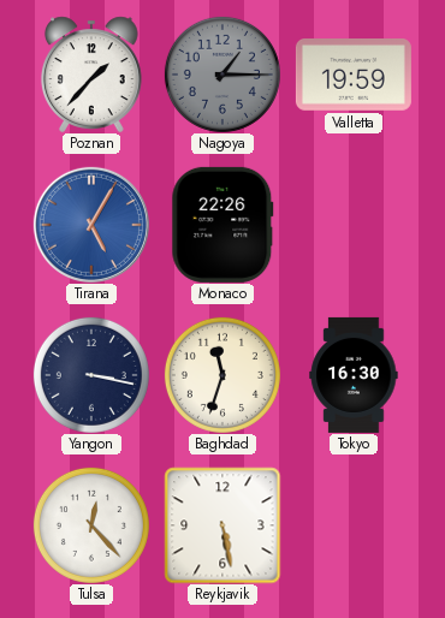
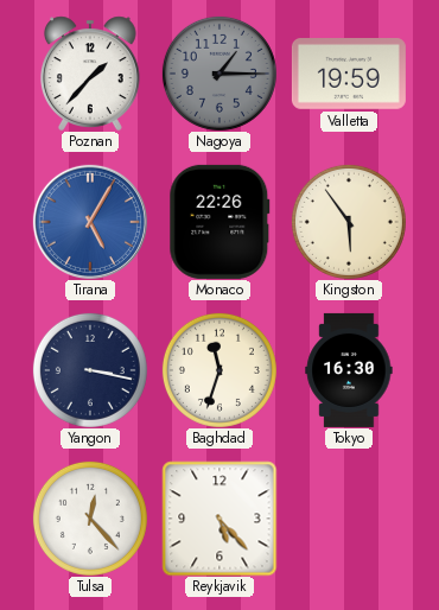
Kingston: none -> 5:54
Reykjavik: 5:28 -> 5:23
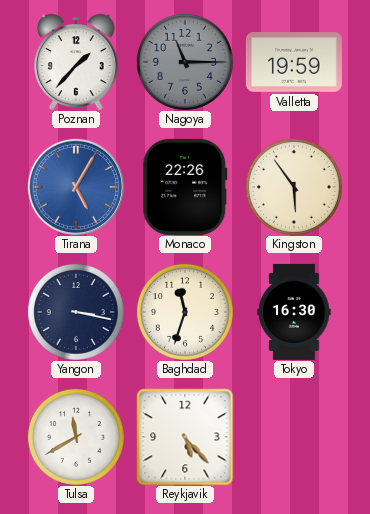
Nagoya: 1:15 -> 11:15
Tulsa: 12:23 -> 11:40
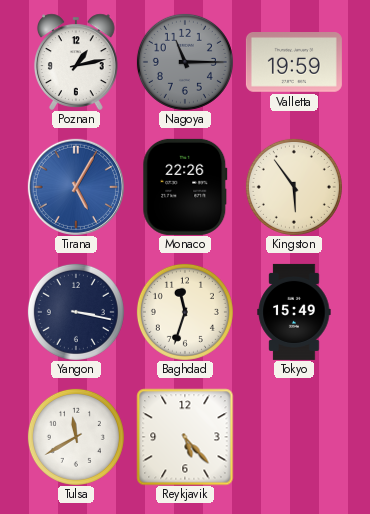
Poznan: 1:37 -> 1:13
Tokyo: 16:30 -> 15:49
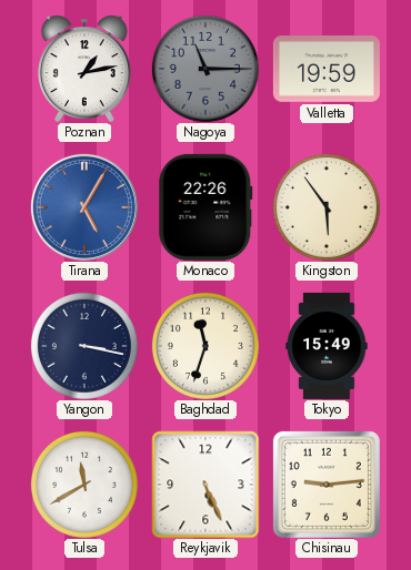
Reykjavik: 5:23 -> 5:26
Chisinau: none -> 9:14
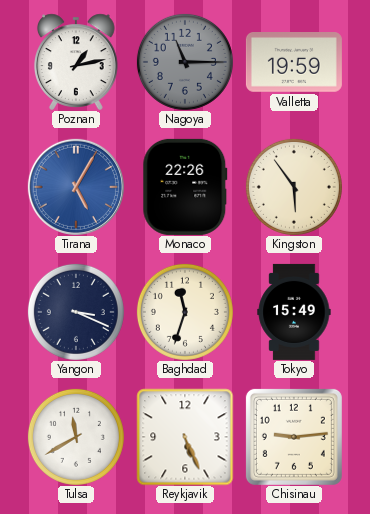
Yangon: 3:17 -> 3:19
